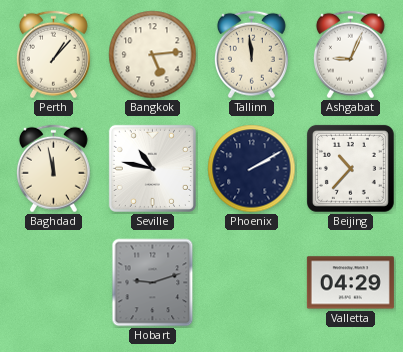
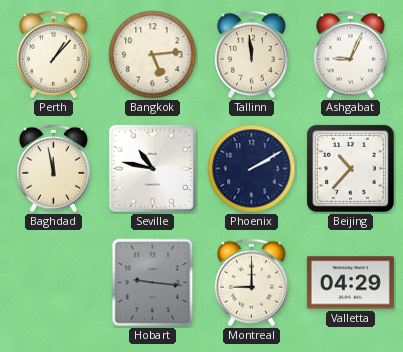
Hobart: 9:12 -> 9:16
Montreal: none -> 9:00
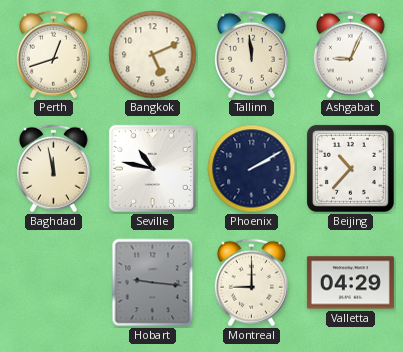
Perth: 1:07 -> 12:42
Bangkok: 5:14 -> 5:11
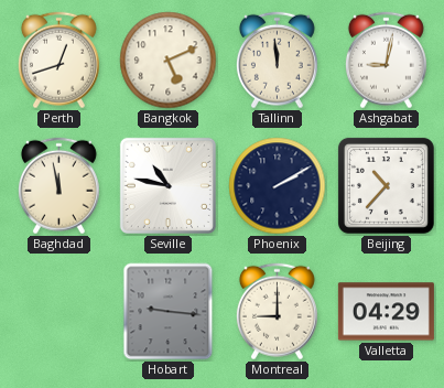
Ashgabat: 9:04 -> 9:02
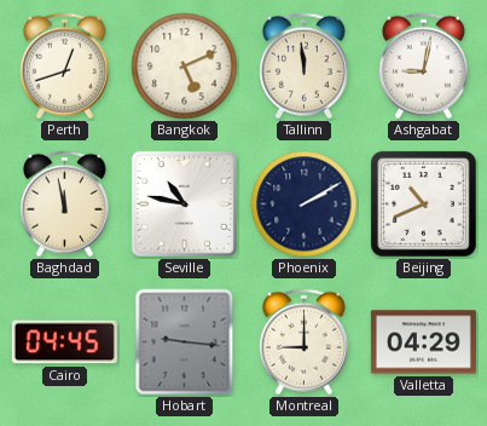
Beijing: 10:37 -> 10:41
Cairo: none -> 04:45
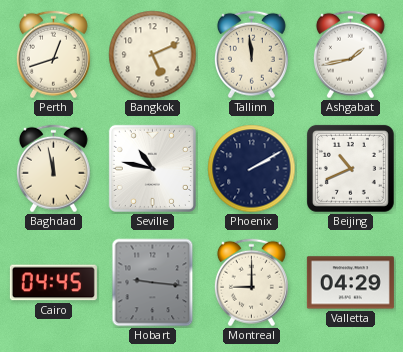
Ashgabat: 9:02 -> 1:43
